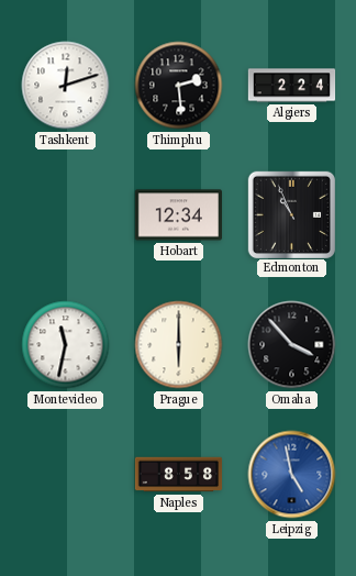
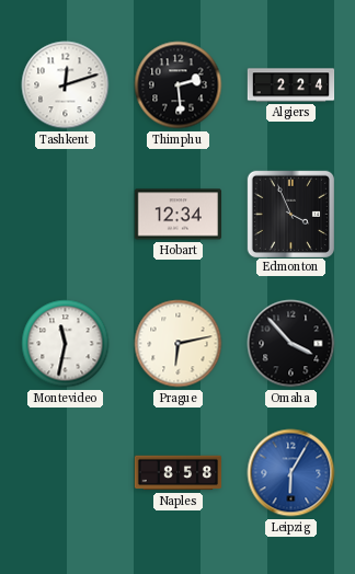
Edmonton: 10:56 -> 3:56
Prague: 6:00 -> 6:13
Leipzig: 4:58 -> 6:05
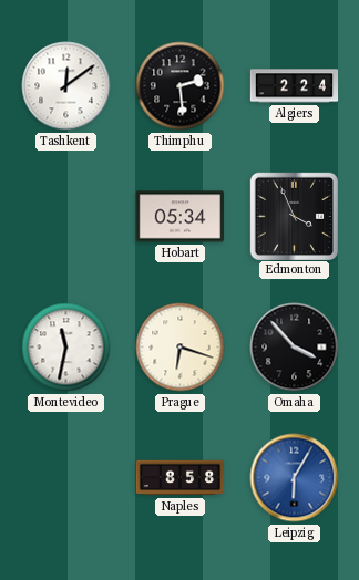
Tashkent: 12:12 -> 12:09
Hobart: 12:34 -> 05:34
Prague: 6:13 -> 6:18
